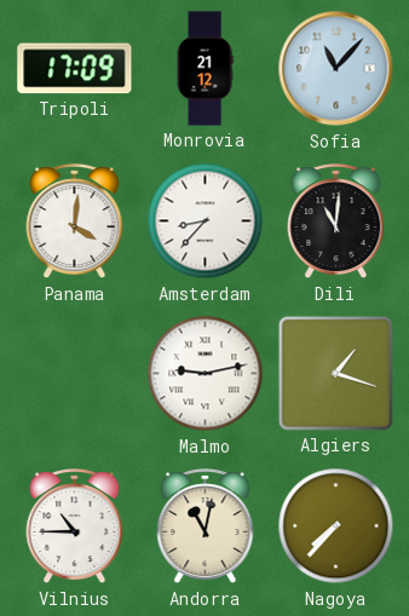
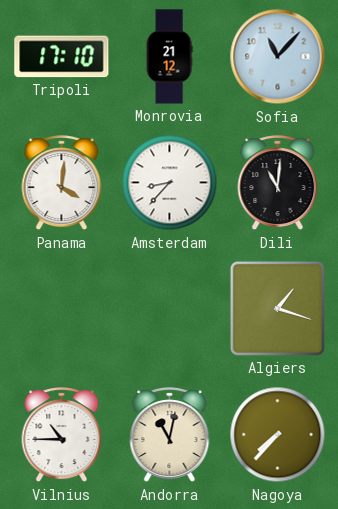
Tripoli: 17:09 -> 17:10
Malmo: 9:13 -> none
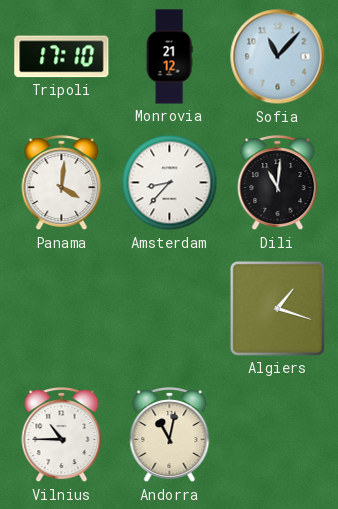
Nagoya: 7:37 -> none
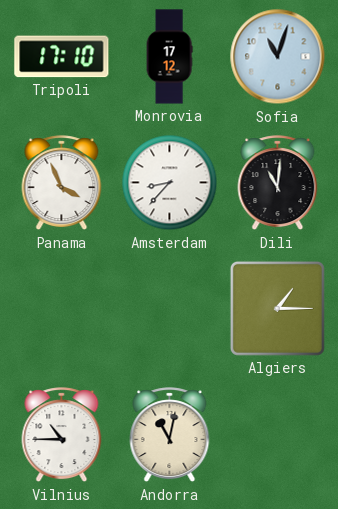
Monrovia: 21:12 -> 17:12
Sofia: 11:07 -> 11:03
Panama: 4:01 -> 3:56
Algiers: 1:18 -> 1:15
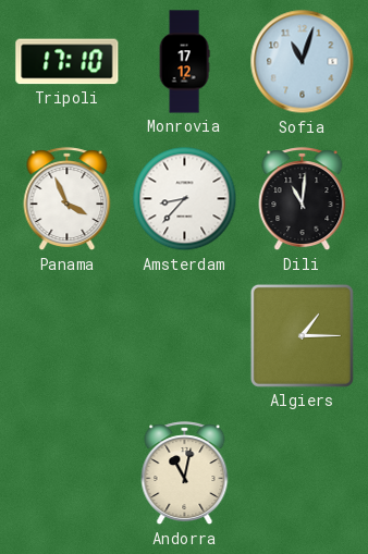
Vilnius: 10:45 -> none
